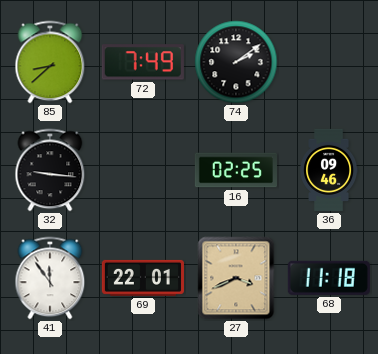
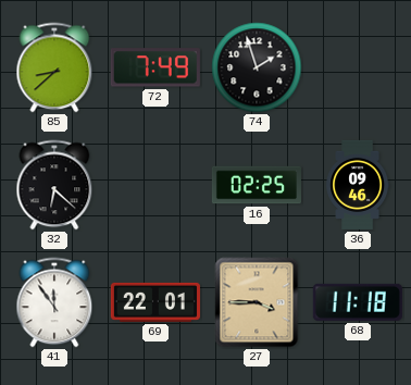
74: 2:09 -> 1:57
32: 9:16 -> 6:22
27: 3:41 -> 3:45
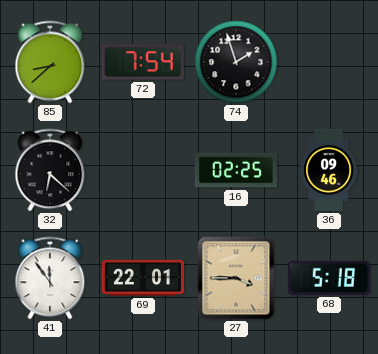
72: 7:49 -> 7:54
68: 11:18 -> 5:18
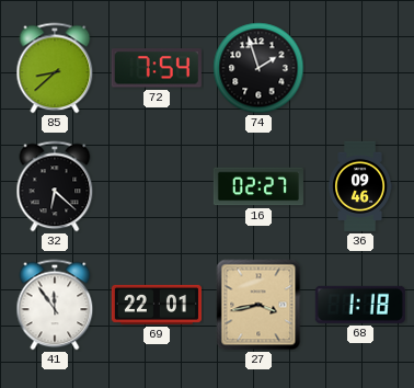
16: 02:25 -> 02:27
27: 3:45 -> 3:43
68: 5:18 -> 1:18
